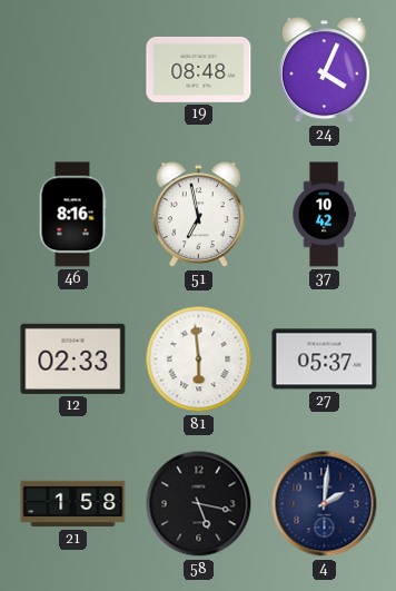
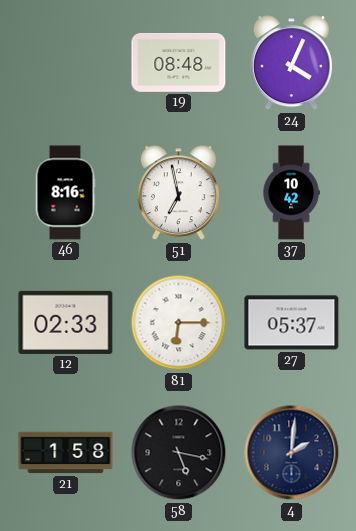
81: 5:59 -> 6:15
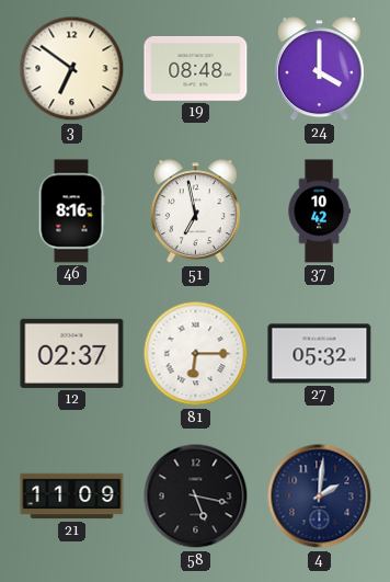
3: none -> 6:51
24: 4:04 -> 4:00
12: 02:33 -> 02:37
27: 05:37 -> 05:32
21: 1:58 -> 11:09
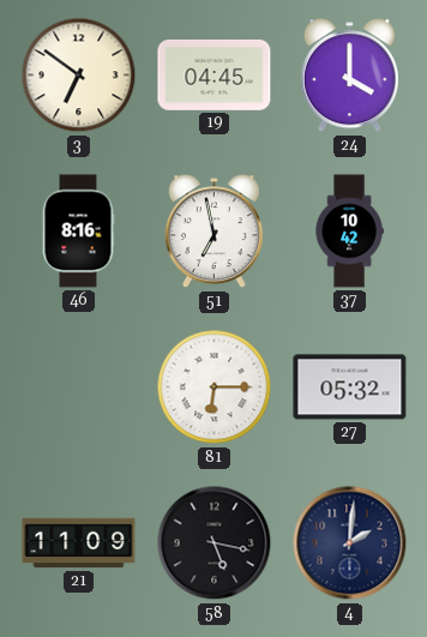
19: 08:48 -> 04:45
12: 02:37 -> none
